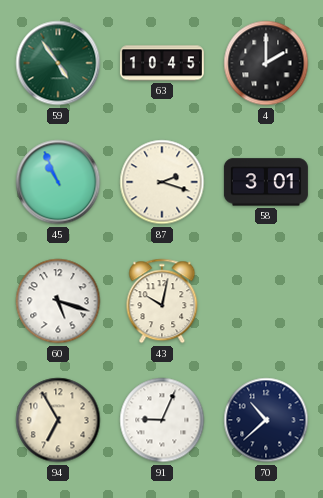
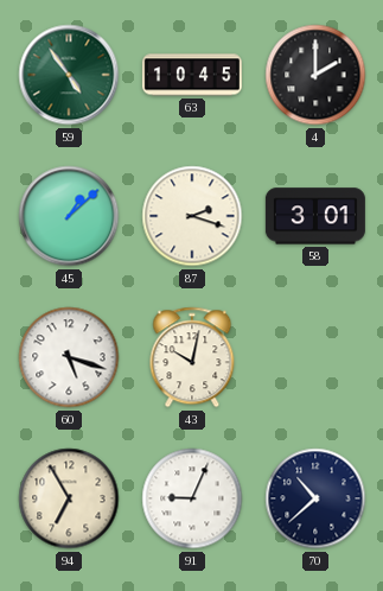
45: 10:56 -> 1:08
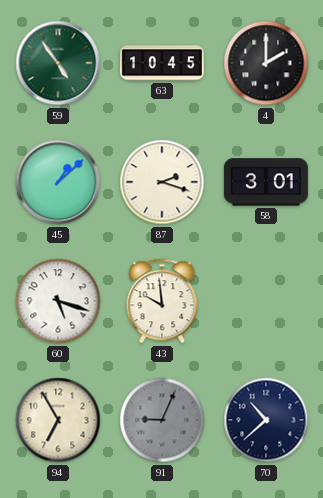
43: 10:02 -> 9:59
91 dial: white -> grey
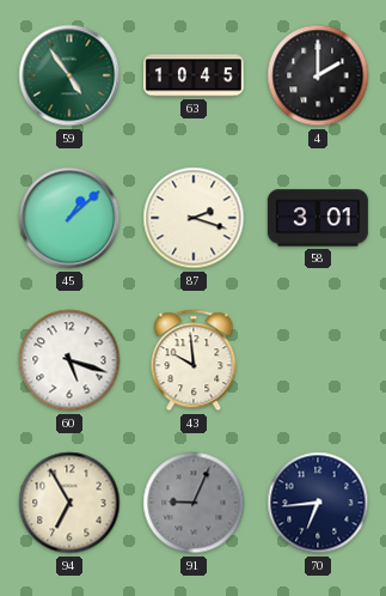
70: 10:38 -> 6:44
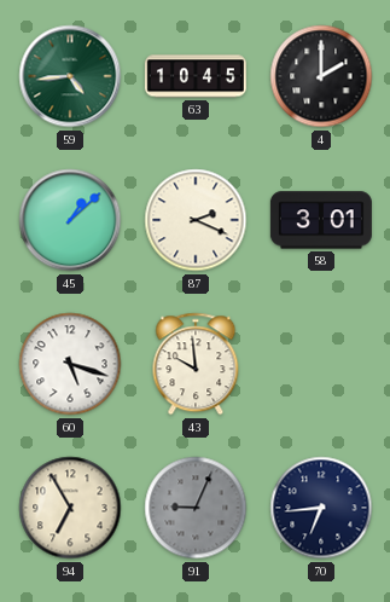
59: 4:54 -> 4:44
87: 2:18 -> 2:19
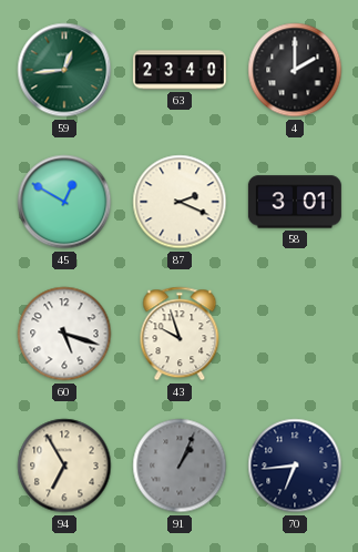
59: 4:44 -> 12:44
63: 10:45 -> 23:40
45: 1:08 -> 12:50
43: 9:59 -> 9:57
91: 9:04 -> 1:04
